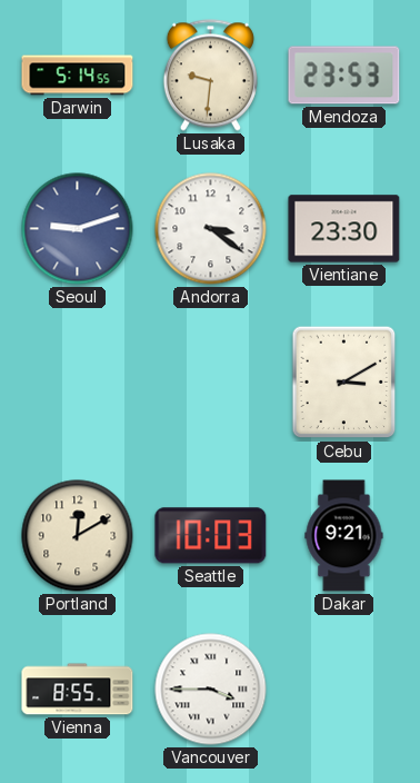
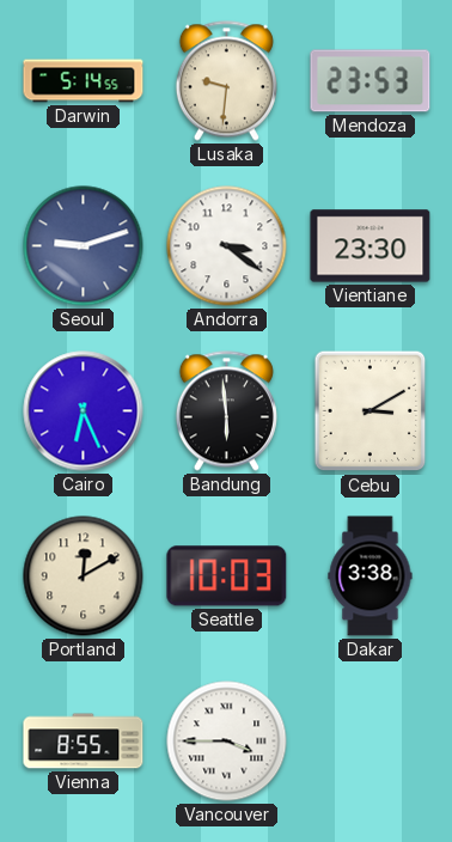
Cairo: none -> 6:26
Bandung: none -> 5:59
Dakar: 9:21 -> 3:38
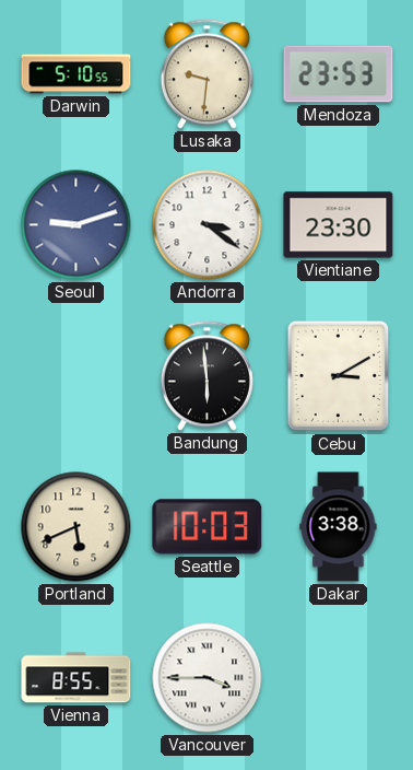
Darwin: 5:14 -> 5:10
Cairo: 6:26 -> none
Portland: 12:10 -> 5:41
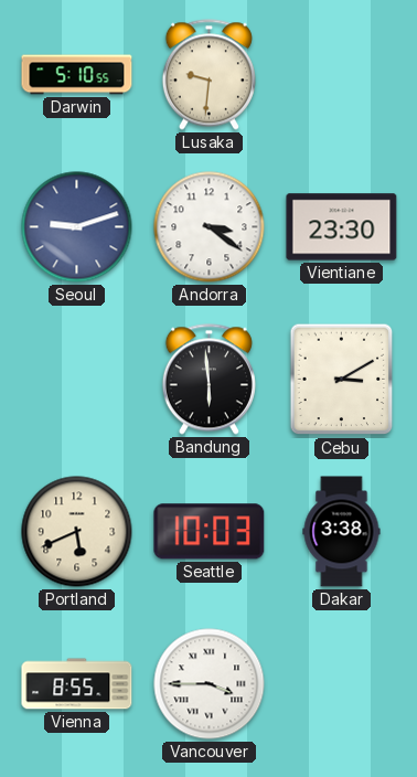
Mendoza: 23:53 -> none
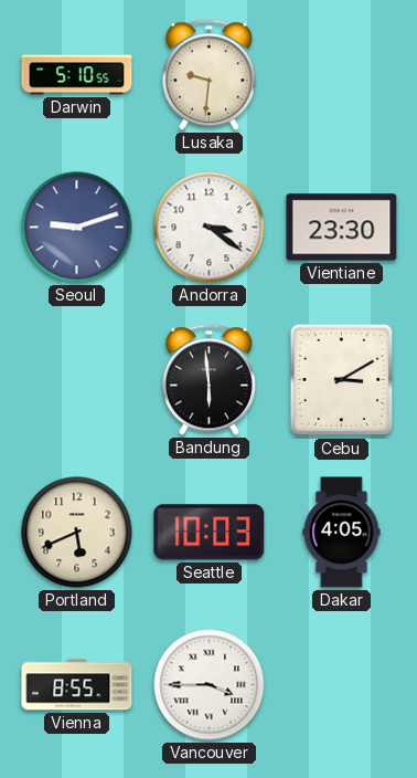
Dakar: 3:38 -> 4:05
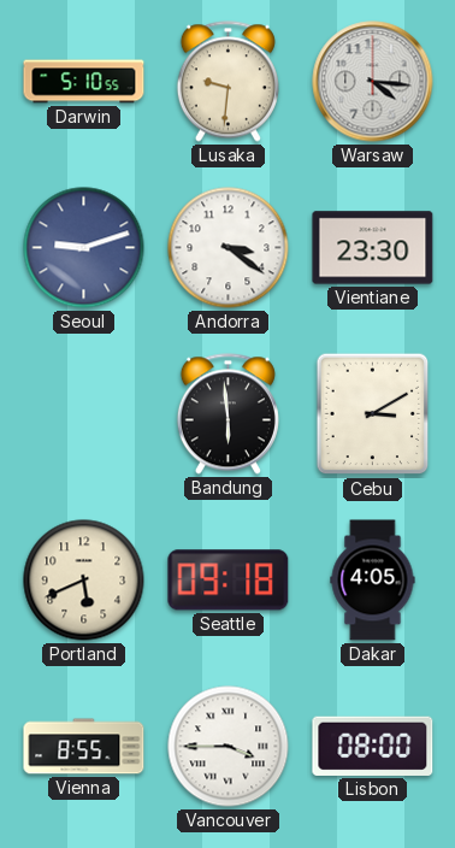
Warsaw: none -> 4:16
Seattle: 10:03 -> 09:18
Lisbon: none -> 08:00
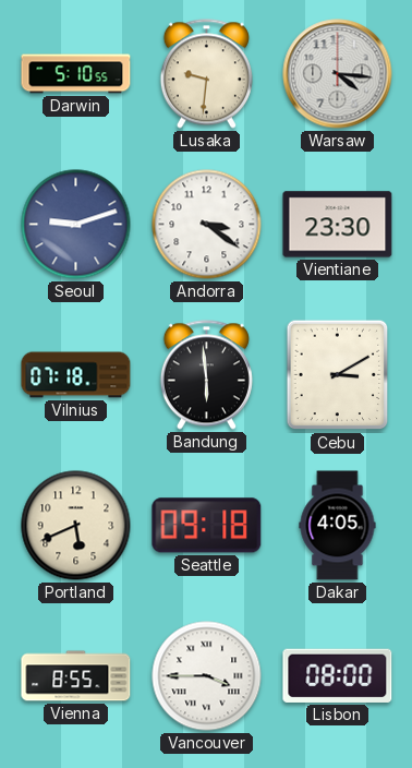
Vilnius: none -> 07:18
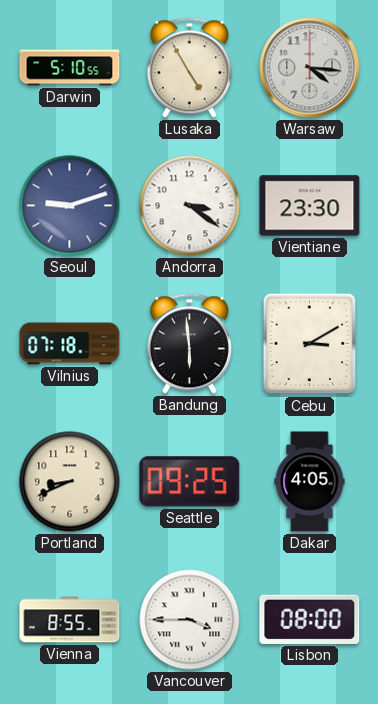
Lusaka: 9:31 -> 4:55
Portland: 5:41 -> 8:41
Seattle: 09:18 -> 09:25
